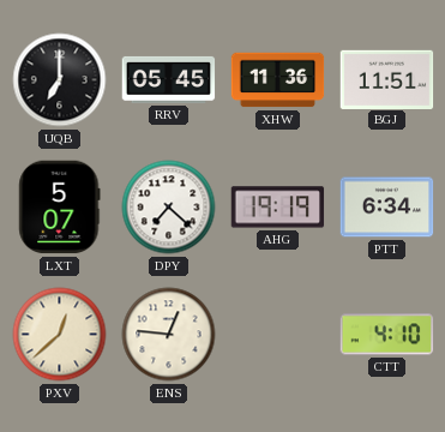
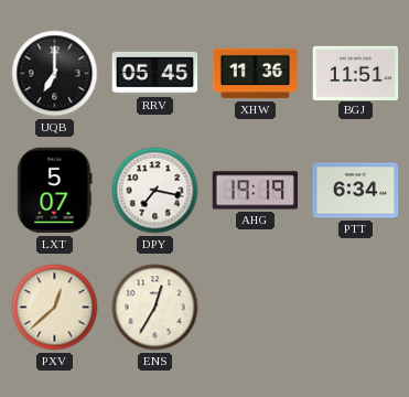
DPY: 7:22 -> 7:17
ENS: 12:46 -> 12:35
CTT: 4:10 -> none
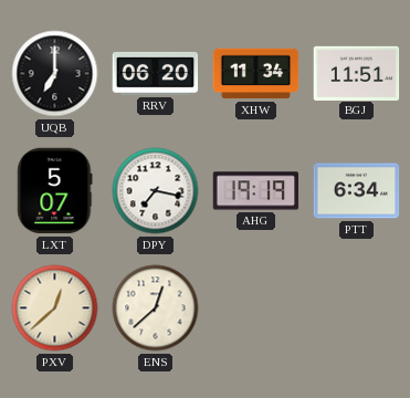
RRV: 05:45 -> 06:20
XHW: 11:36 -> 11:34
ENS: 12:35 -> 12:38
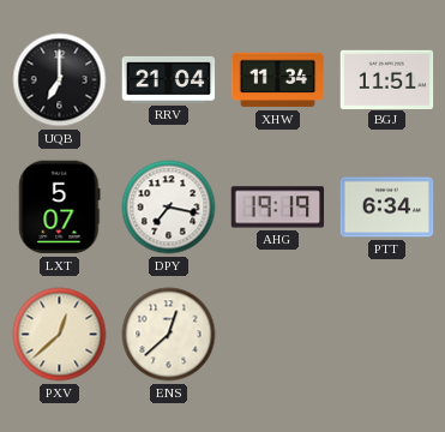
RRV: 06:20 -> 21:04
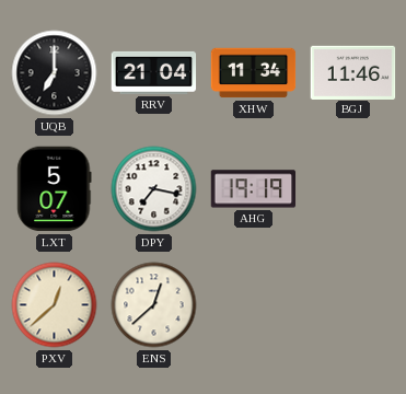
BGJ: 11:51 -> 11:46
PTT: 6:34 -> none
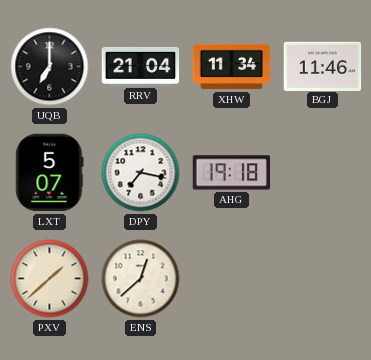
AHG: 19:19 -> 19:18
PXV: 12:38 -> 1:38
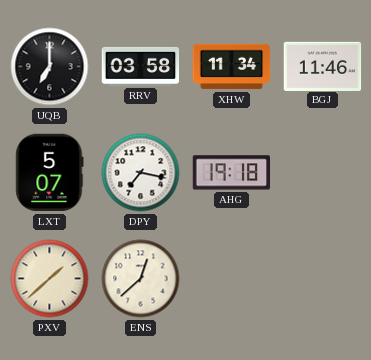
RRV: 21:04 -> 03:58
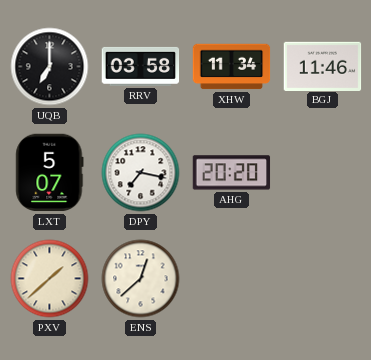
AHG: 19:18 -> 20:20
